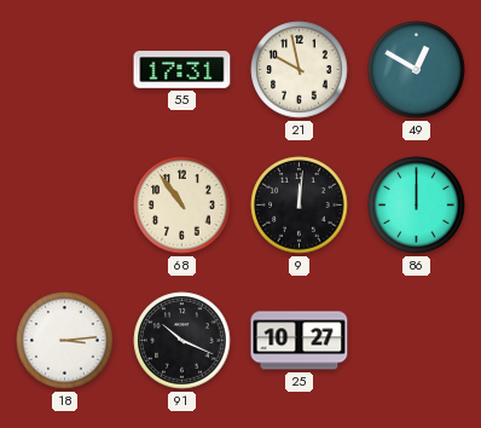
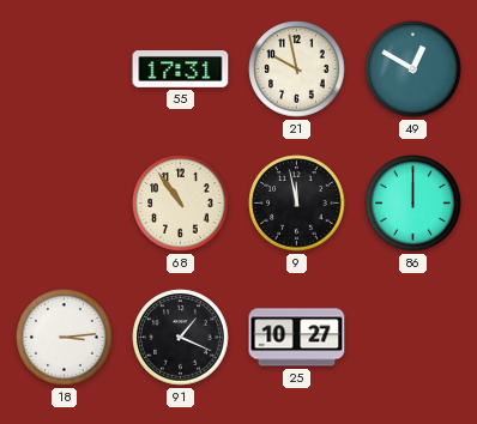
9: 12:01 -> 11:58
91: 10:19 -> 1:19
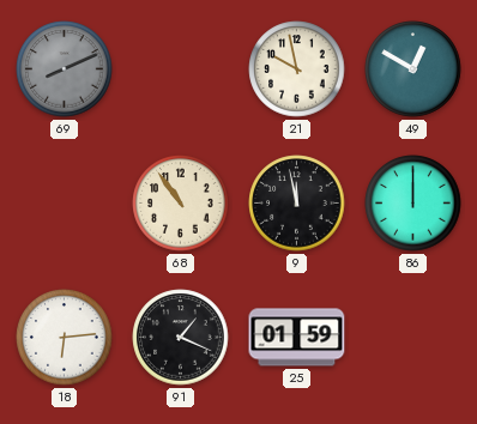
69: none -> 8:11
55: 17:31 -> none
18: 3:14 -> 6:14
25: 10:27 -> 01:59
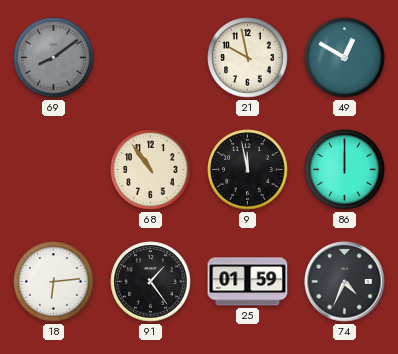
69: 8:11 -> 8:09
91: 1:19 -> 1:24
74: none -> 4:34
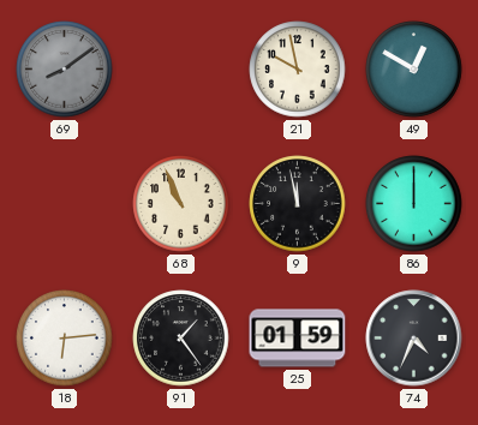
68: 10:54 -> 10:56
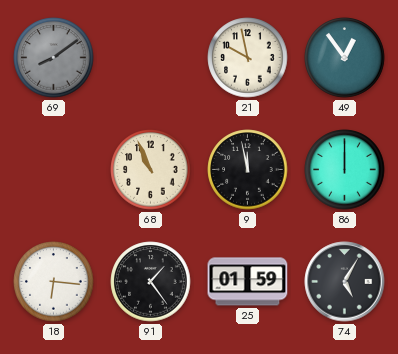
49: 12:50 -> 12:54
18: 6:14 -> 6:16
74: 4:34 -> 5:05
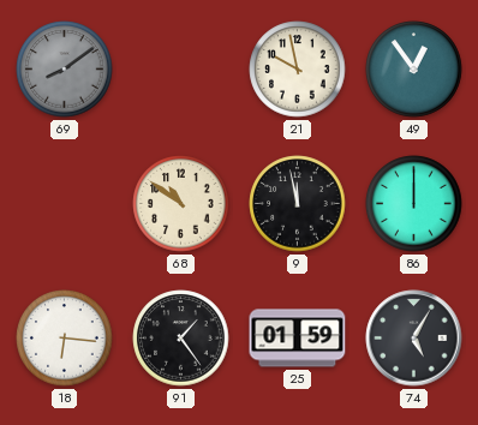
68: 10:56 -> 10:51
